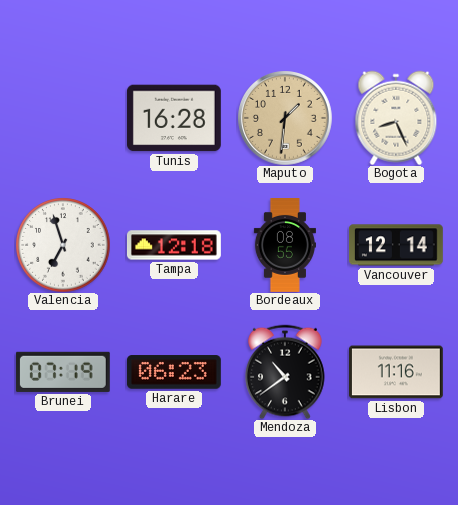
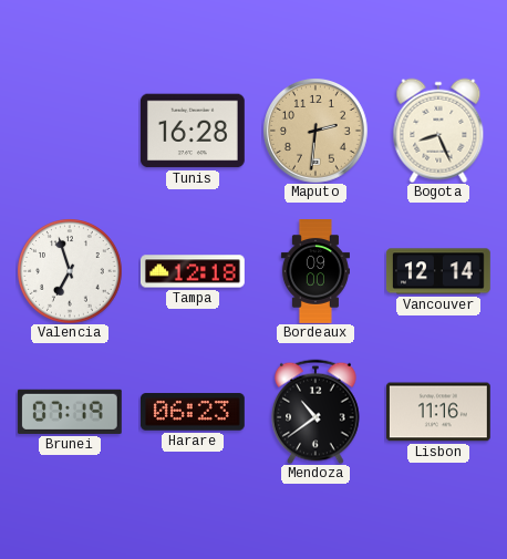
Maputo: 1:31 -> 2:31
Bordeaux: 08:55 -> 09:00
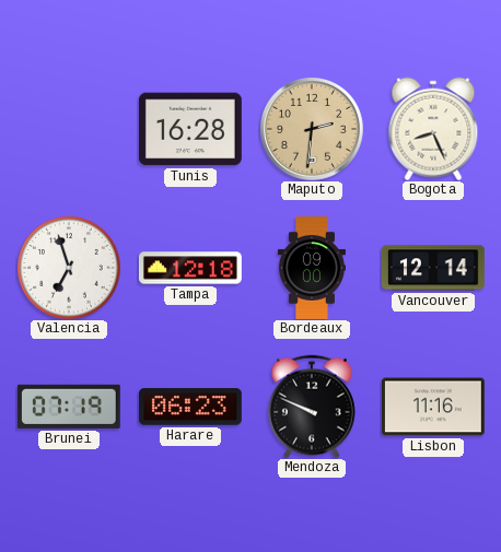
Mendoza: 10:39 -> 9:49
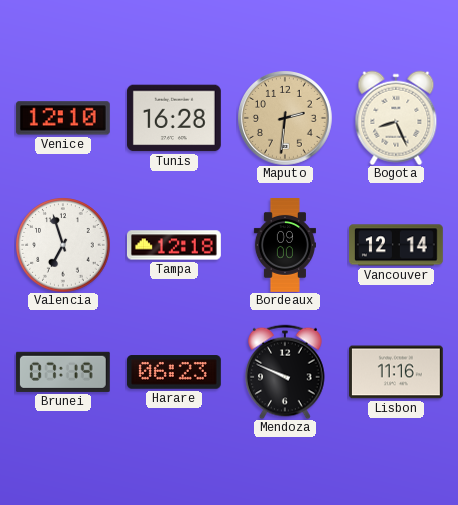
Venice: none -> 12:10
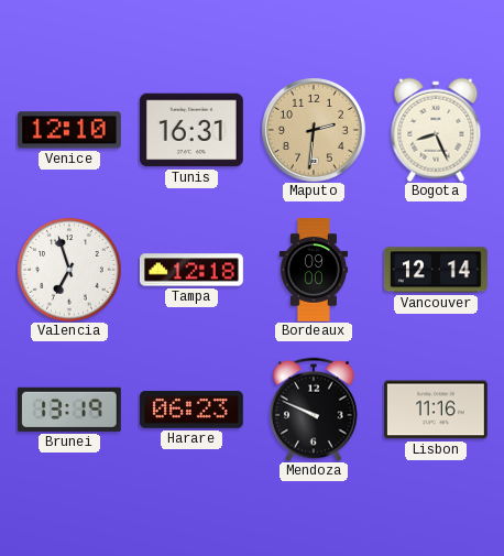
Tunis: 16:28 -> 16:31
Brunei: 07:19 -> 13:19
